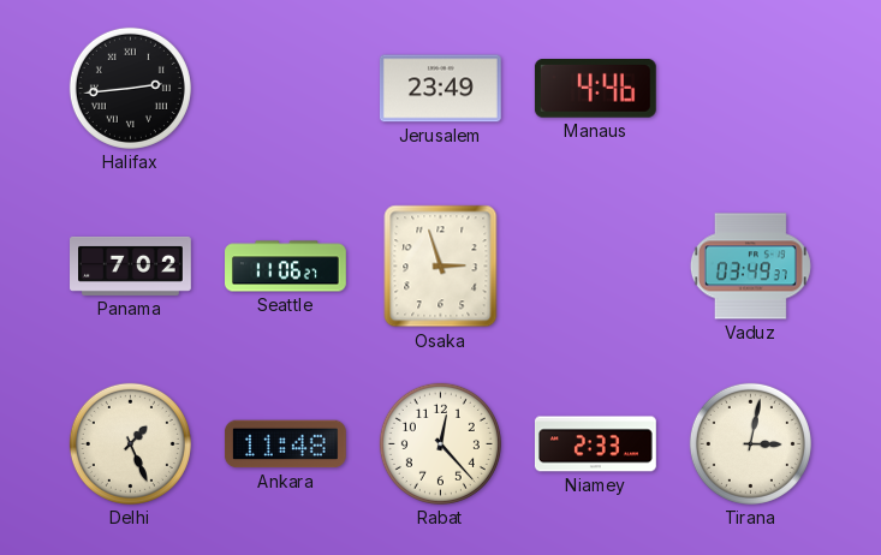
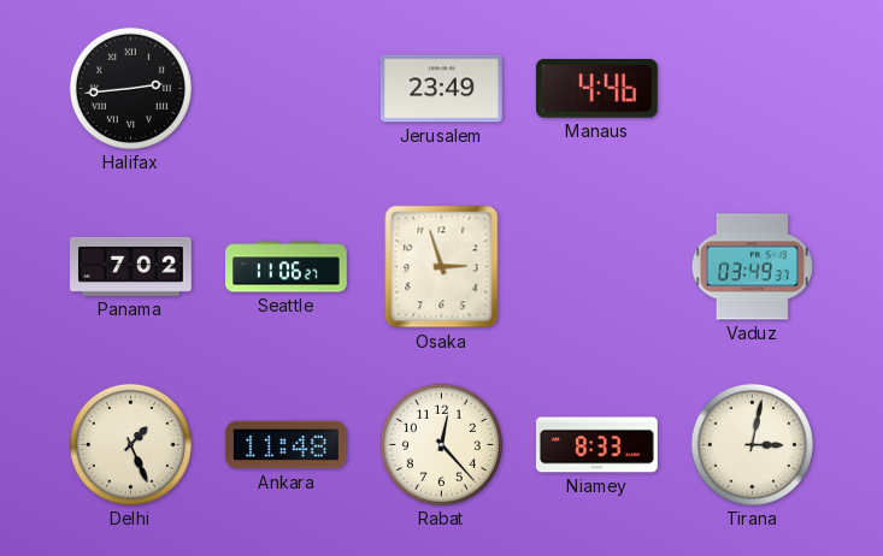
Niamey: 2:33 -> 8:33
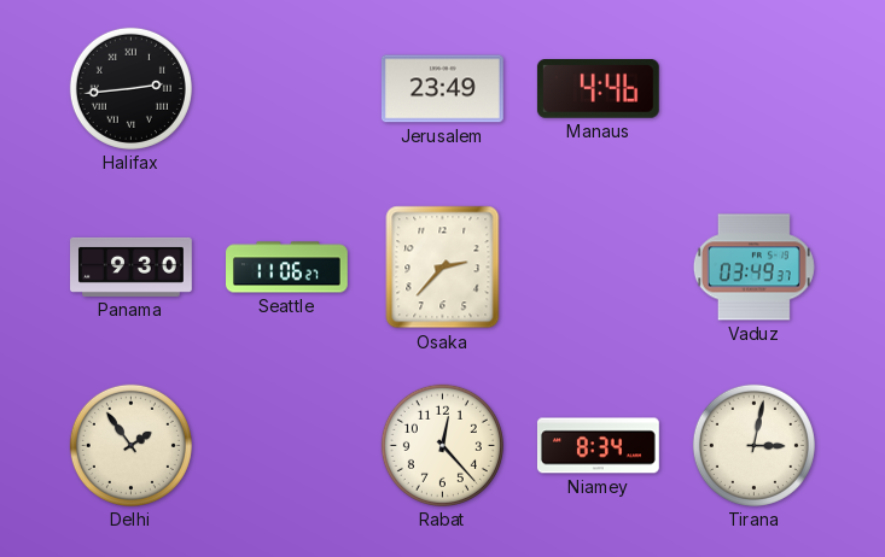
Panama: 7:02 -> 9:30
Osaka: 2:57 -> 2:37
Delhi: 1:26 -> 1:54
Ankara: 11:48 -> none
Niamey: 8:33 -> 8:34
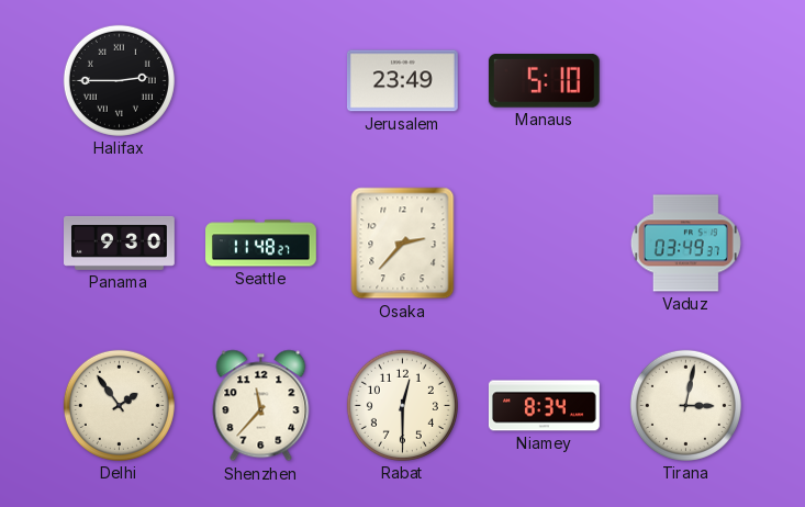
Halifax: 2:44 -> 2:45
Manaus: 4:46 -> 5:10
Seattle: 11:06 -> 11:48
Shenzhen: none -> 11:37
Rabat: 12:23 -> 12:30
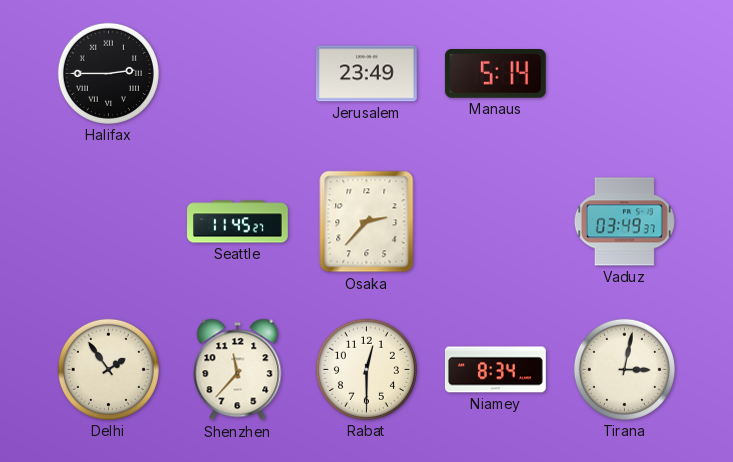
Manaus: 5:10 -> 5:14
Panama: 9:30 -> none
Seattle: 11:48 -> 11:45
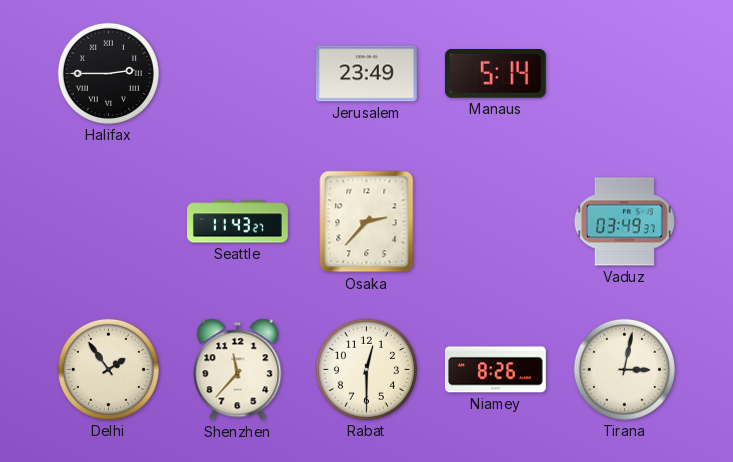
Seattle: 11:45 -> 11:43
Niamey: 8:34 -> 8:26
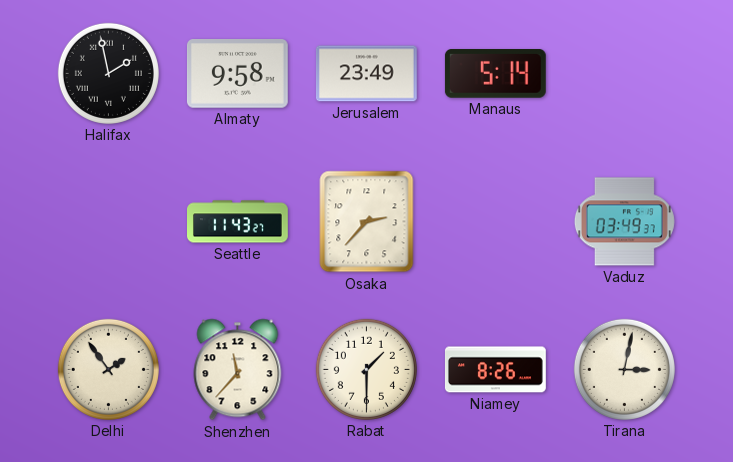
Halifax: 2:45 -> 1:58
Almaty: none -> 9:58
Rabat: 12:30 -> 1:30
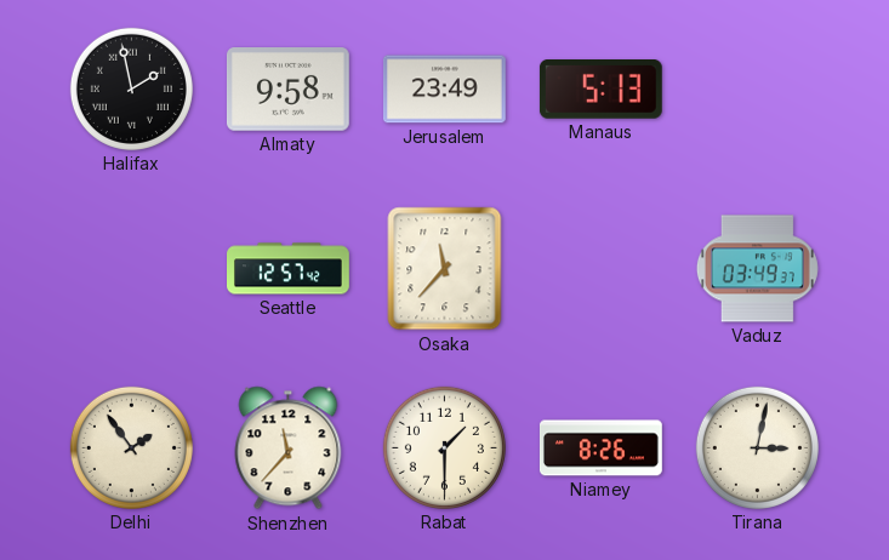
Manaus: 5:14 -> 5:13
Seattle: 11:43 -> 12:57
Osaka: 2:37 -> 11:37
